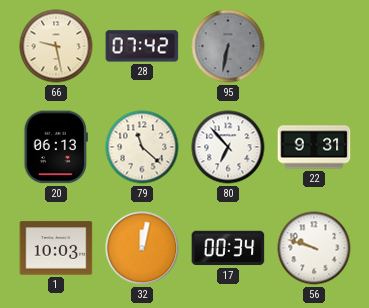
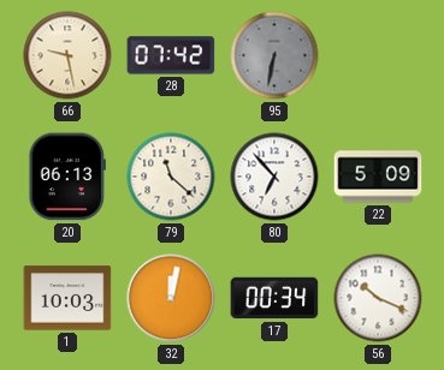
22: 9:31 -> 5:09
56: 9:48 -> 10:19
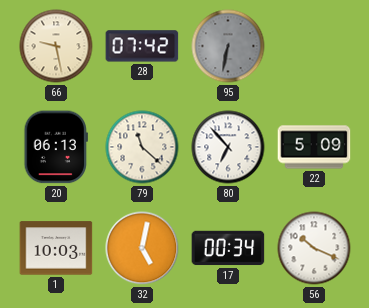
32: 12:02 -> 5:02
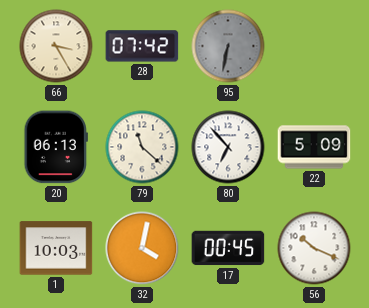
66: 9:28 -> 3:25
32: 5:02 -> 4:02
17: 00:34 -> 00:45
